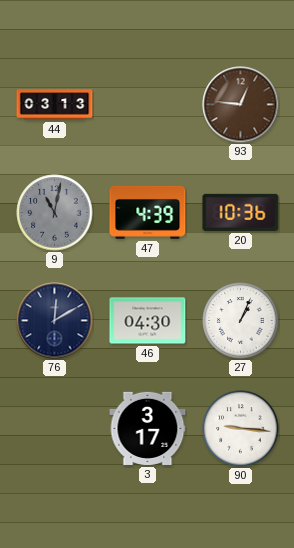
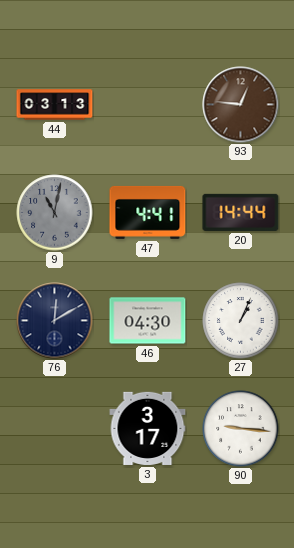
47: 4:39 -> 4:41
20: 10:36 -> 14:44
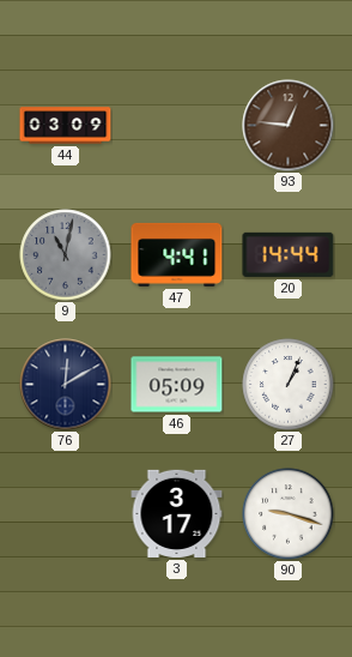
44: 03:13 -> 03:09
46: 04:30 -> 05:09
90: 9:16 -> 9:18
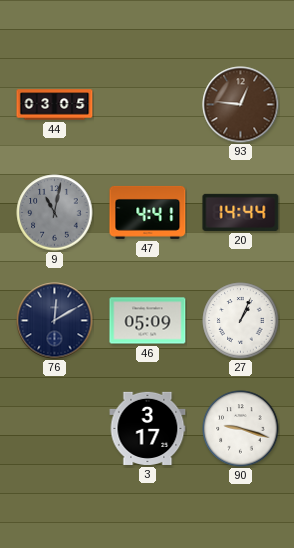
44: 03:09 -> 03:05
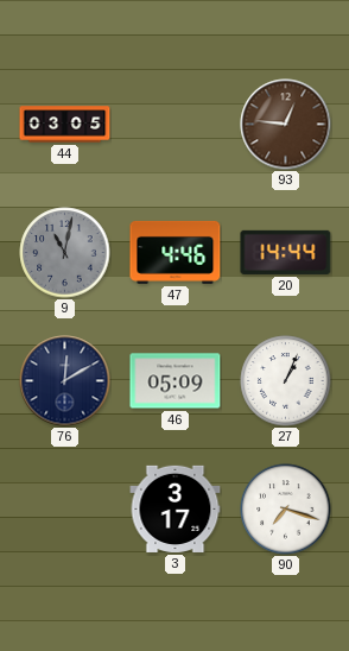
47: 4:41 -> 4:46
90: 9:18 -> 7:18
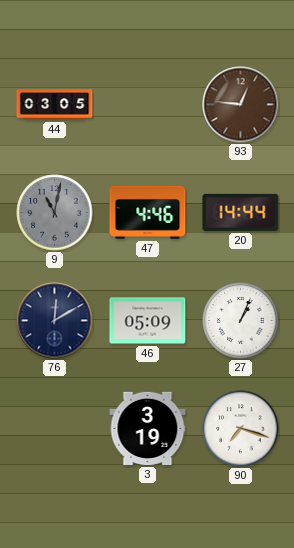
3: 3:17 -> 3:19
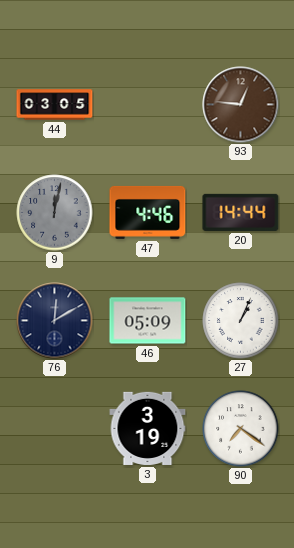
9: 11:02 -> 12:02
90: 7:18 -> 7:21
